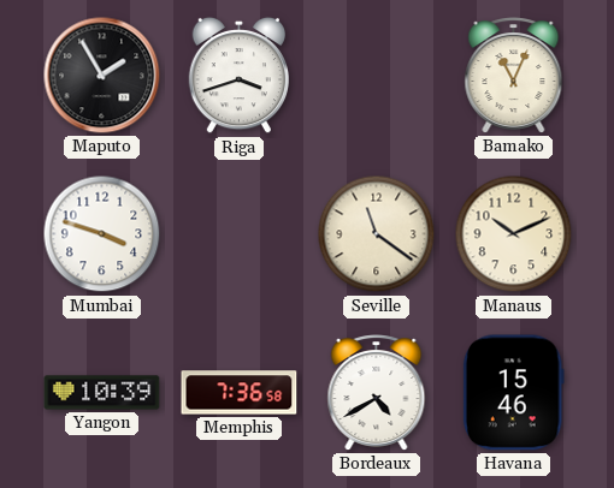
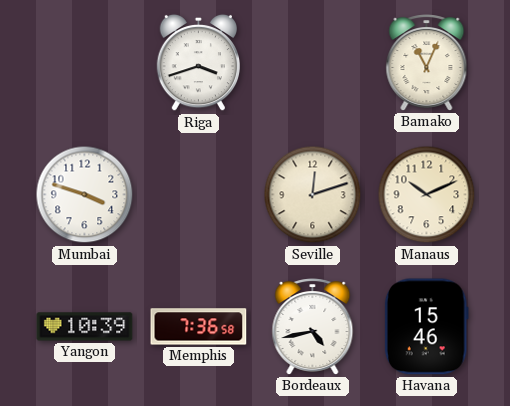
Maputo: 1:55 -> none
Seville: 11:21 -> 12:12
Bordeaux: 4:40 -> 4:43
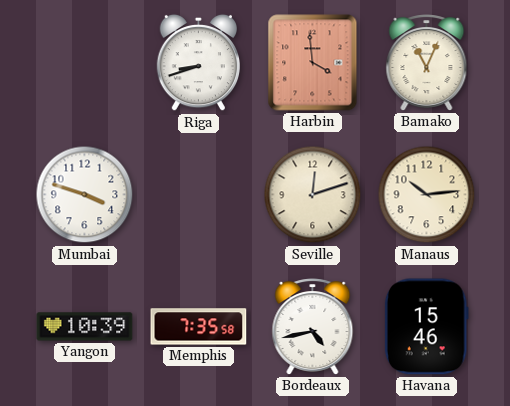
Riga: 3:42 -> 8:42
Harbin: none -> 3:59
Manaus: 10:11 -> 10:14
Memphis: 7:36 -> 7:35
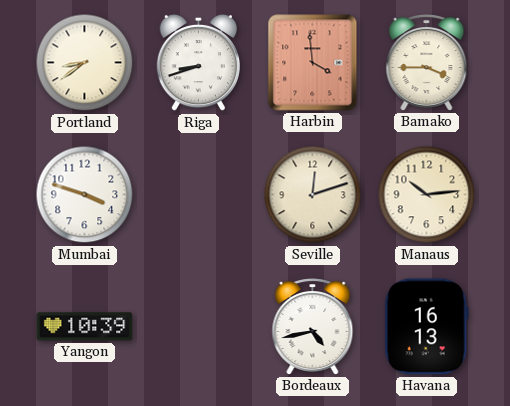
Portland: none -> 8:39
Bamako: 11:04 -> 3:45
Memphis: 7:35 -> none
Havana: 15:46 -> 16:13
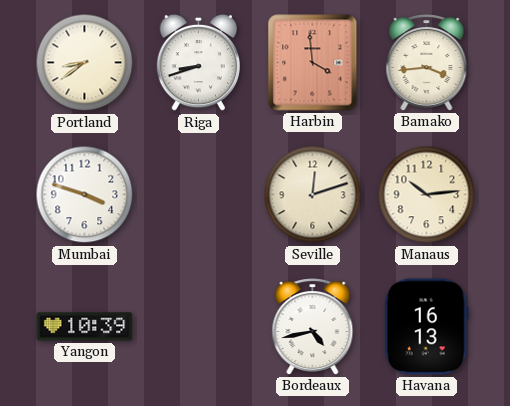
Bamako: 3:45 -> 3:44
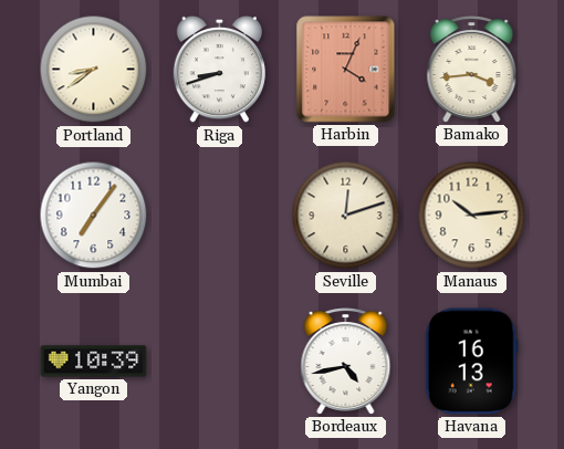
Harbin: 3:59 -> 4:04
Mumbai: 3:48 -> 7:06
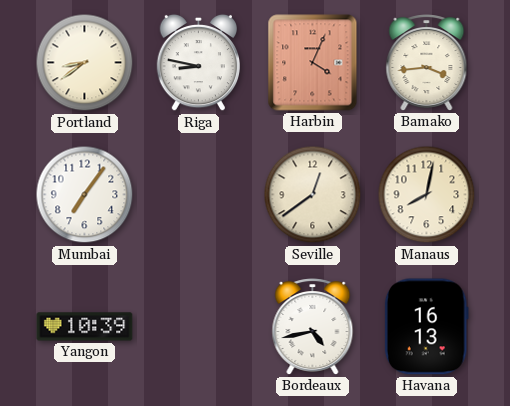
Riga: 8:42 -> 8:47
Seville: 12:12 -> 12:39
Manaus: 10:14 -> 8:02
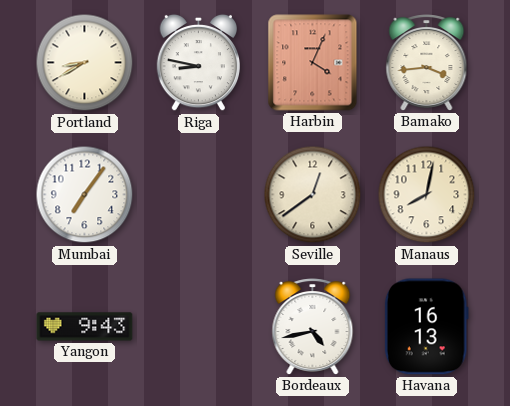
Portland: 8:39 -> 8:40
Yangon: 10:39 -> 9:43
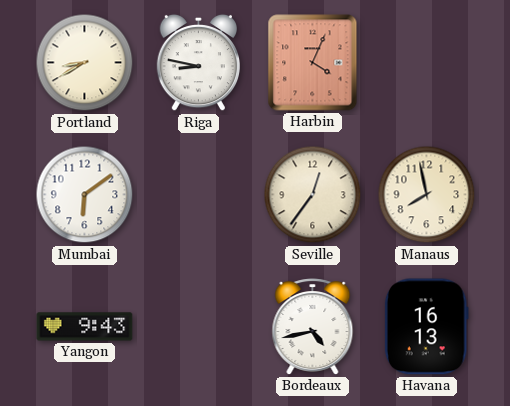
Bamako: 3:44 -> none
Mumbai: 7:06 -> 6:09
Seville: 12:39 -> 12:36
Manaus: 8:02 -> 7:58
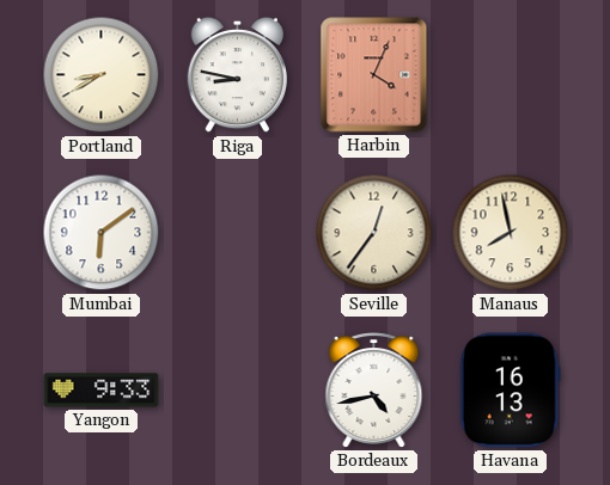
Yangon: 9:43 -> 9:33
